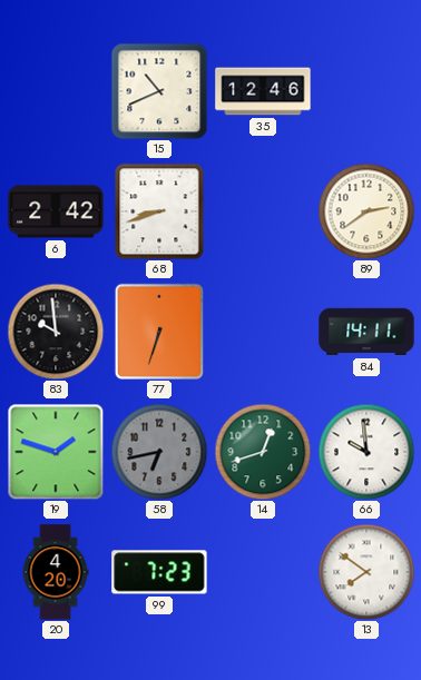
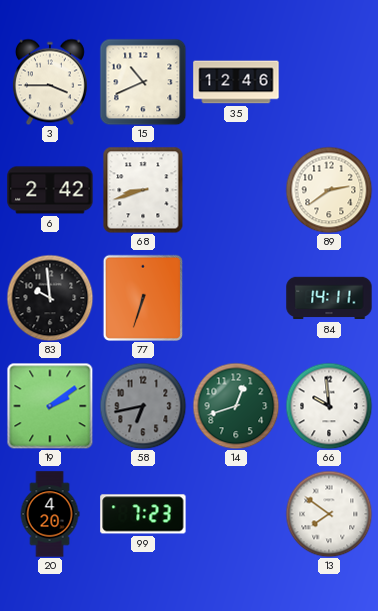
3: none -> 3:45
19: 1:48 -> 2:09
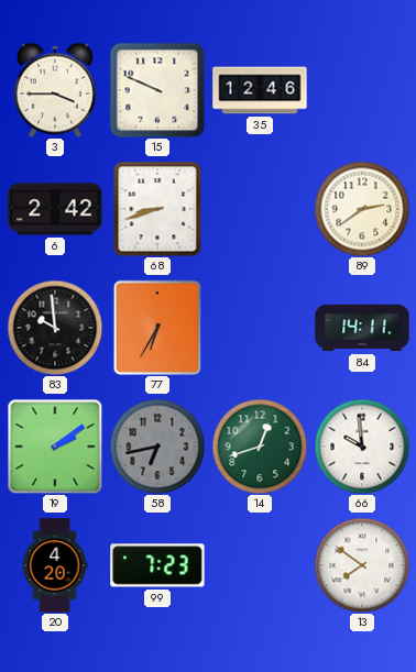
15: 10:41 -> 9:49
77: 6:33 -> 6:35
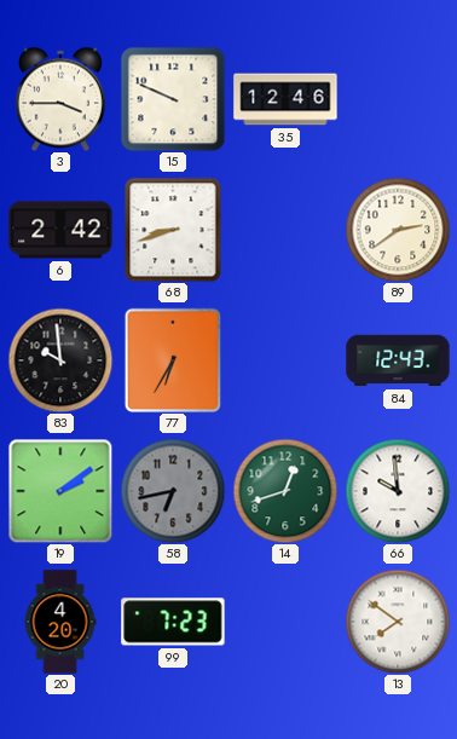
84: 14:11 -> 12:43
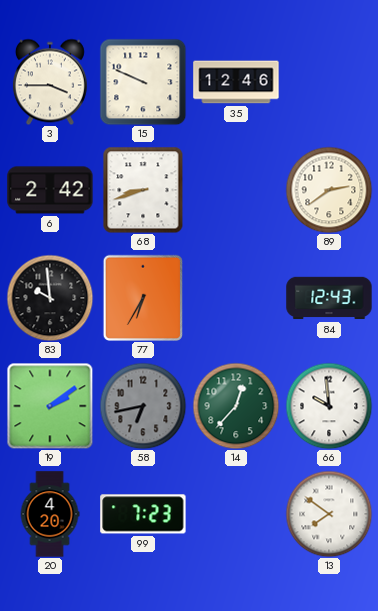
14: 12:42 -> 12:37
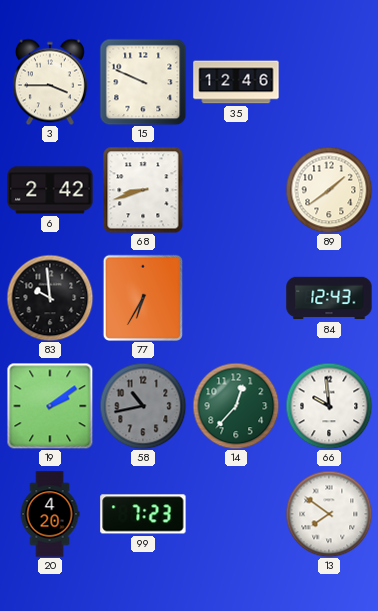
89: 2:39 -> 1:39
58: 6:43 -> 10:43
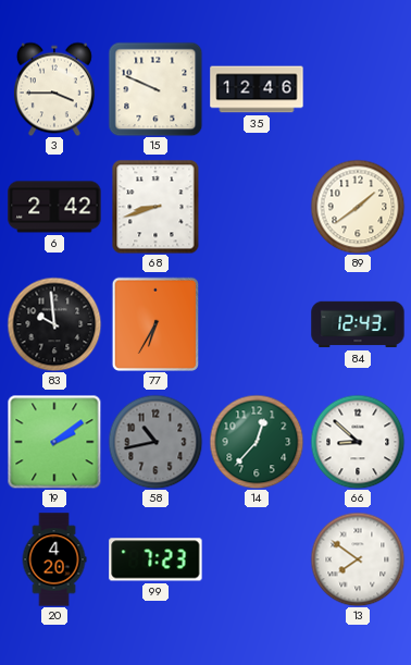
66: 9:59 -> 8:52
